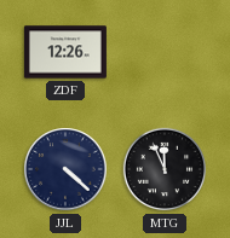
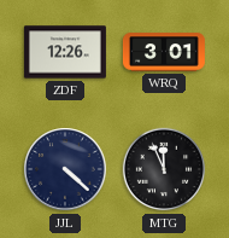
WRQ: none -> 3:01
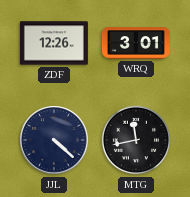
MTG: 11:56 -> 11:43
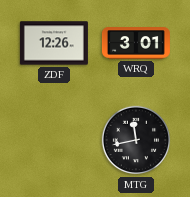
JJL: 4:22 -> none
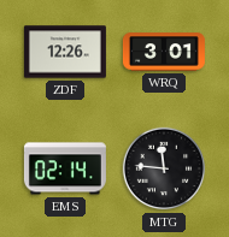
EMS: none -> 02:14
MTG: 11:43 -> 11:46
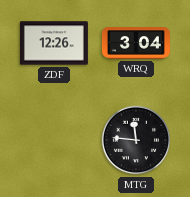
WRQ: 3:01 -> 3:04
EMS: 02:14 -> none
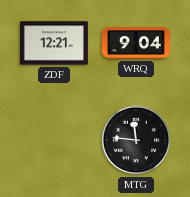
ZDF: 12:26 -> 12:21
WRQ: 3:04 -> 9:04
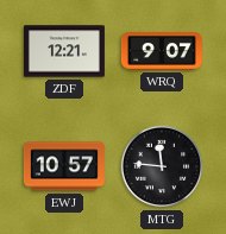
WRQ: 9:04 -> 9:07
EWJ: none -> 10:57
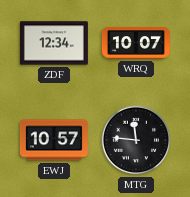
ZDF: 12:21 -> 12:34
WRQ: 9:07 -> 10:07
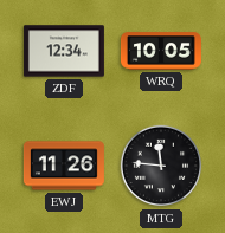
WRQ: 10:07 -> 10:05
EWJ: 10:57 -> 11:26
